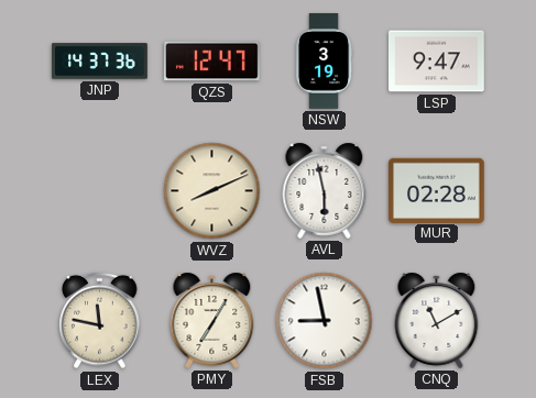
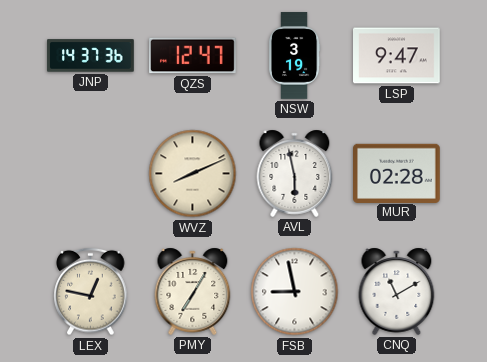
LEX: 11:47 -> 12:47
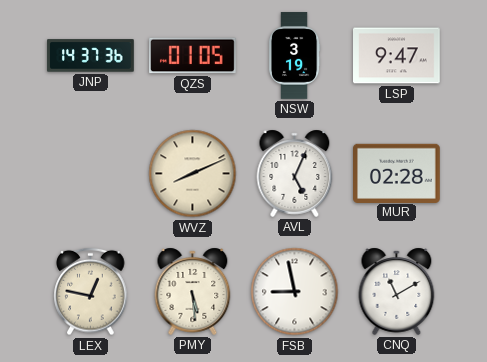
QZS: 12:47 -> 01:05
AVL: 5:58 -> 5:04
PMY: 7:05 -> 5:29
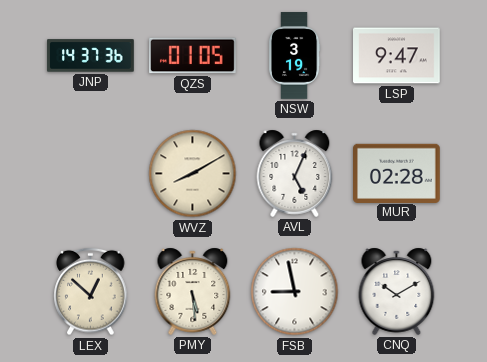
WVZ: 8:11 -> 8:10
LEX: 12:47 -> 12:52
CNQ: 11:10 -> 10:10
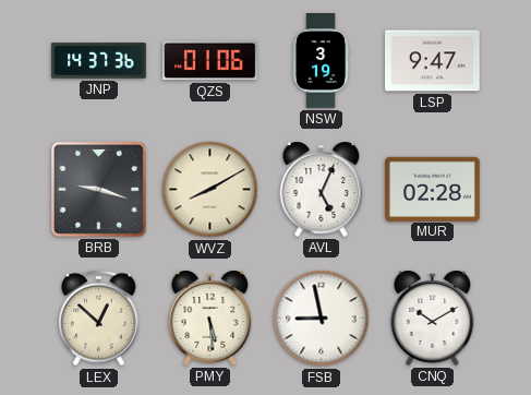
QZS: 01:05 -> 01:06
BRB: none -> 9:18
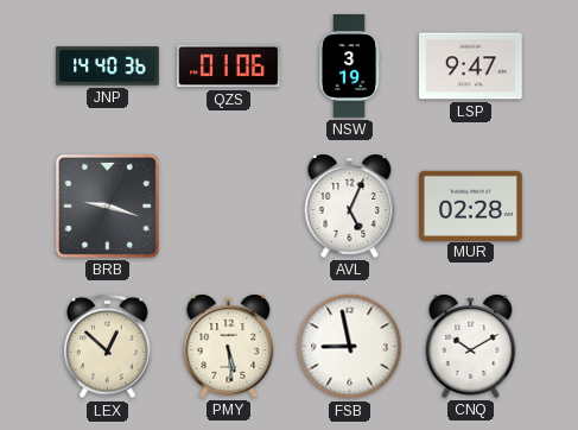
JNP: 14:37 -> 14:40
WVZ: 8:10 -> none
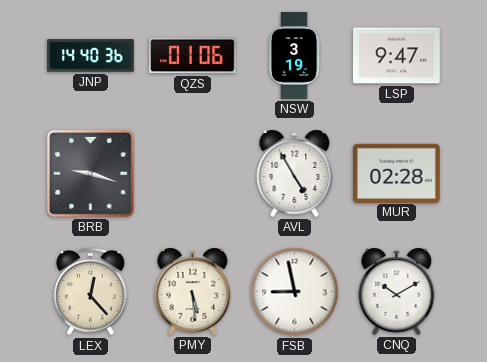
AVL: 5:04 -> 4:55
LEX: 12:52 -> 12:23
